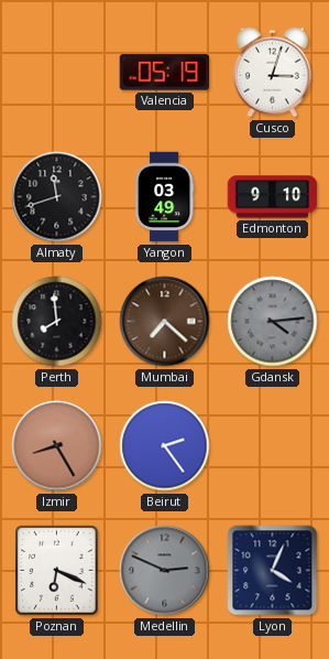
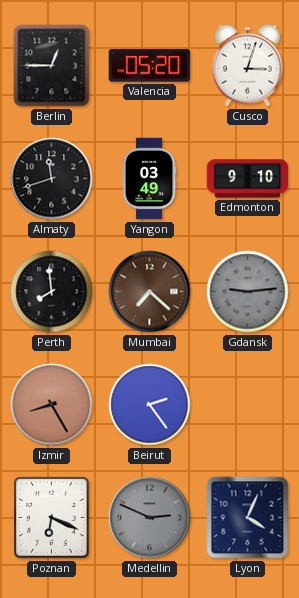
Berlin: none -> 12:45
Valencia: 05:19 -> 05:20
Gdansk: 4:14 -> 9:14
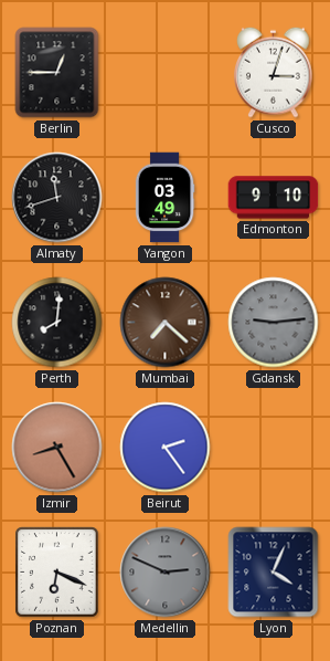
Valencia: 05:20 -> none
Perth: 7:59 -> 8:01
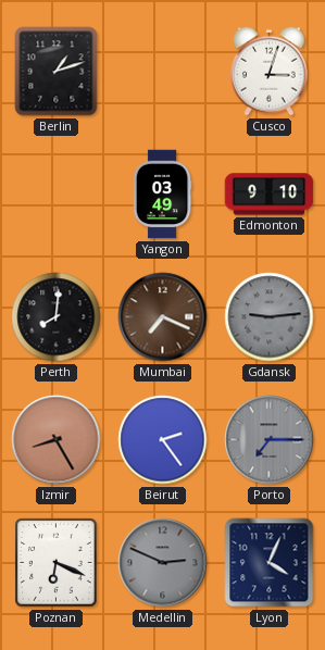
Berlin: 12:45 -> 1:12
Almaty: 11:42 -> none
Mumbai: 7:22 -> 7:19
Porto: none -> 7:15
